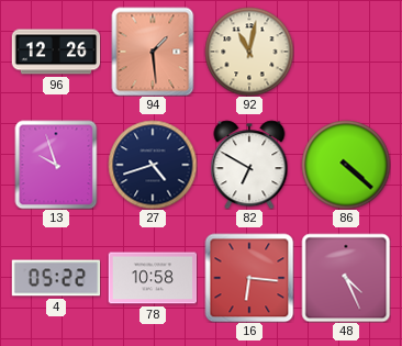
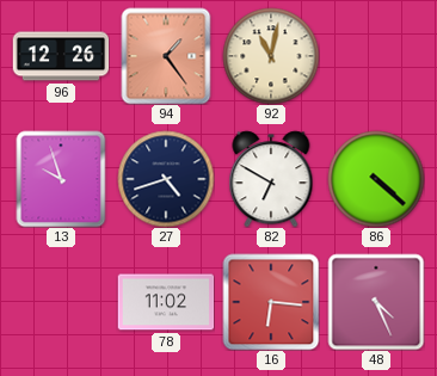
94: 1:29 -> 1:24
4: 05:22 -> none
78: 10:58 -> 11:02
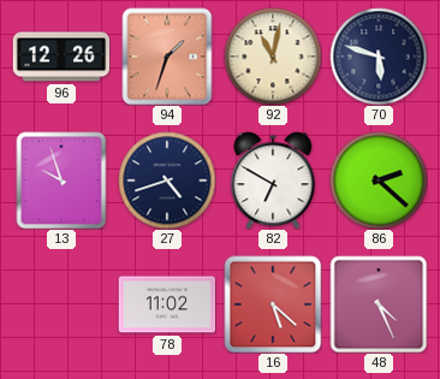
94: 1:24 -> 1:33
70: none -> 5:48
86: 4:22 -> 2:22
16: 6:16 -> 5:22
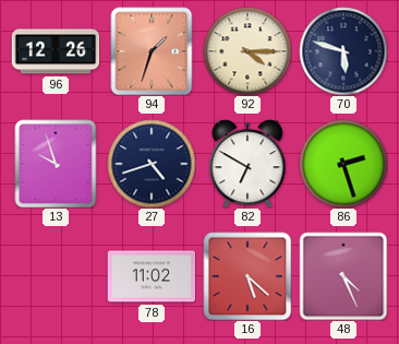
92: 11:02 -> 4:15
86: 2:22 -> 2:27
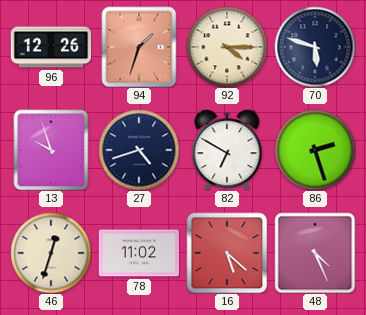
46: none -> 12:33
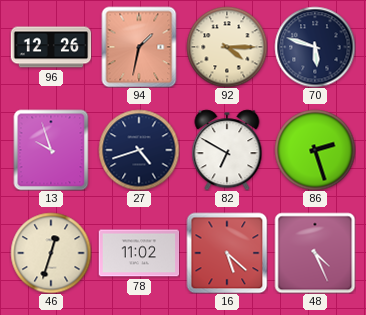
94: 1:33 -> 1:32
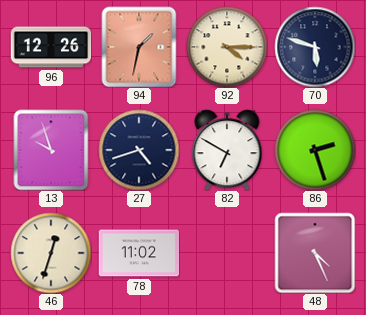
16: 5:22 -> none
